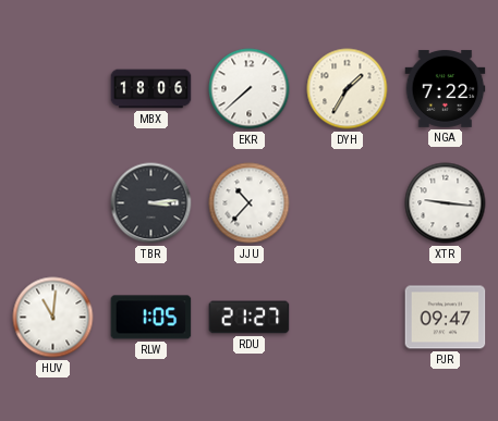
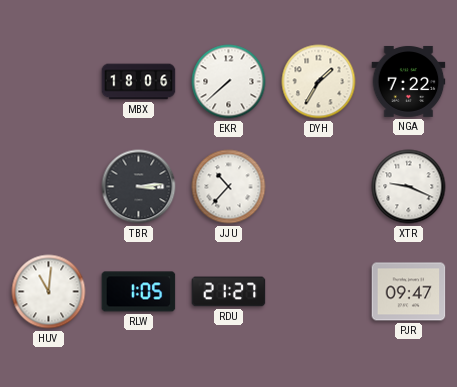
XTR: 9:16 -> 9:19
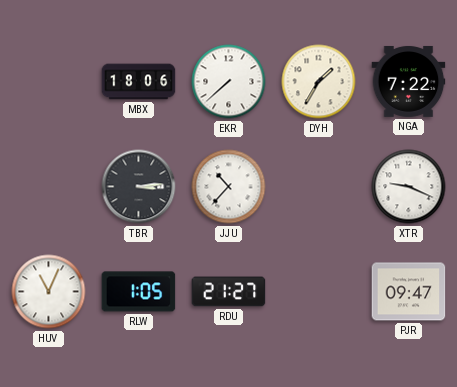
HUV: 11:01 -> 11:04
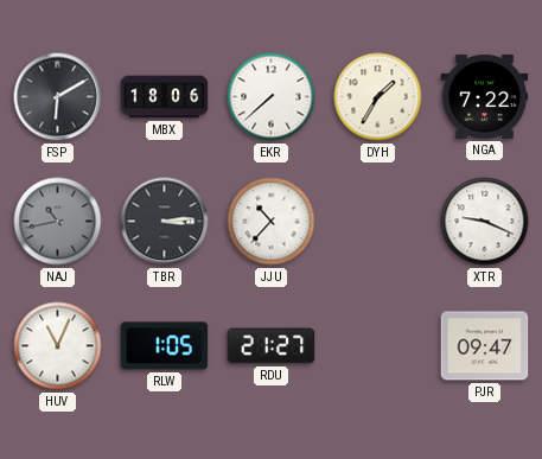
FSP: none -> 6:10
NAJ: none -> 10:43
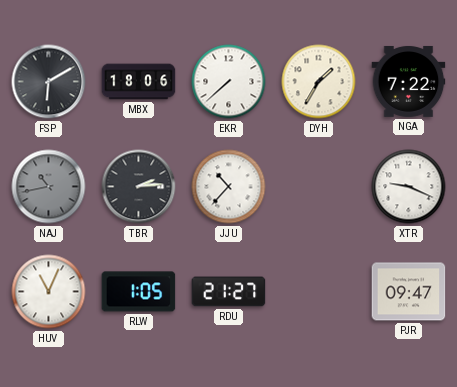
TBR: 3:14 -> 2:14
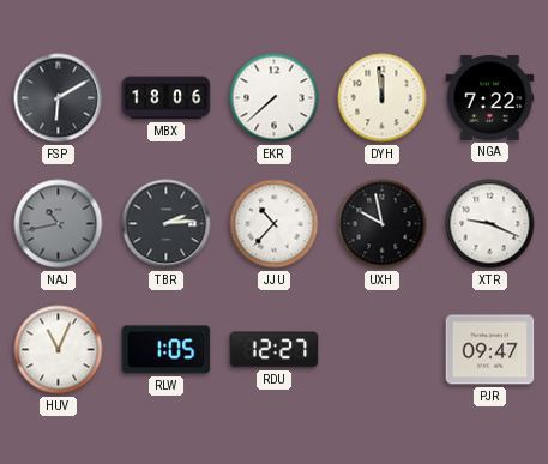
DYH: 1:35 -> 11:59
UXH: none -> 9:58
RDU: 21:27 -> 12:27
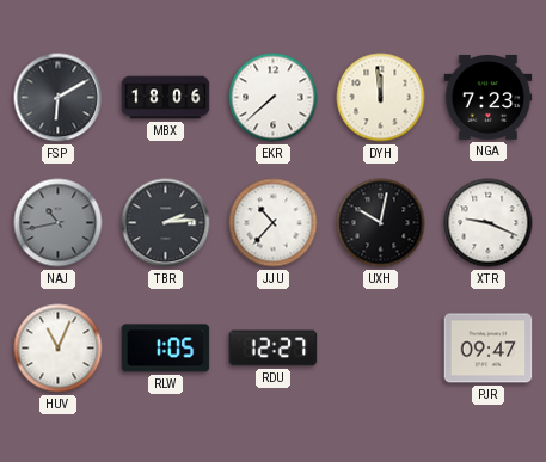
NGA: 7:22 -> 7:23
UXH: 9:58 -> 10:02
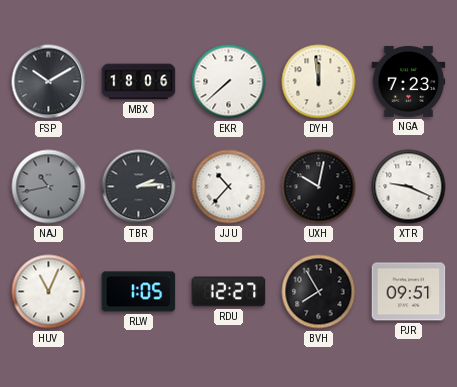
FSP: 6:10 -> 10:10
BVH: none -> 7:55
PJR: 09:47 -> 09:51
